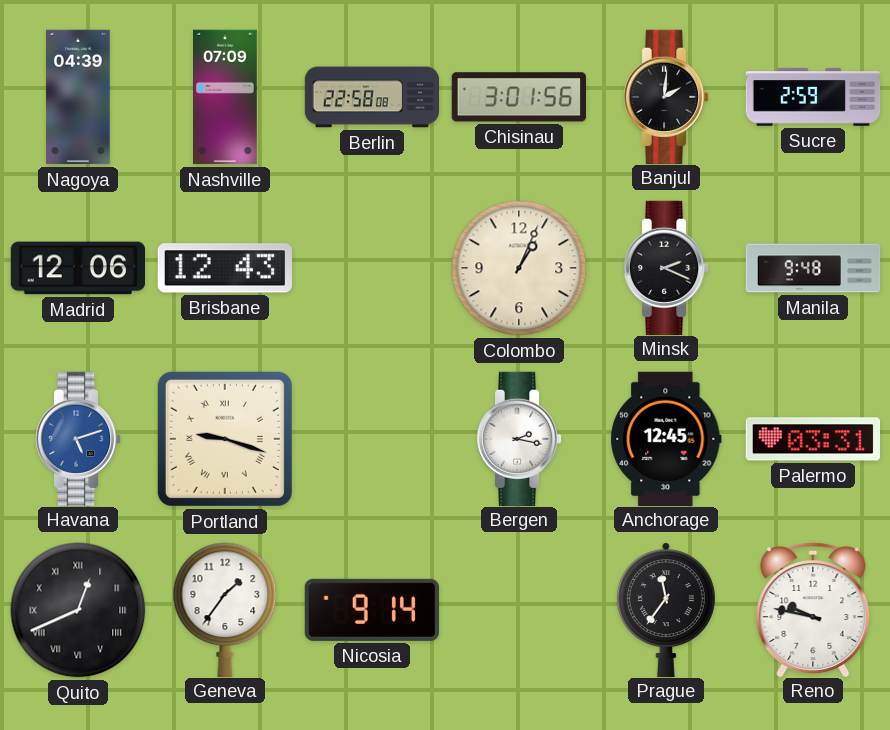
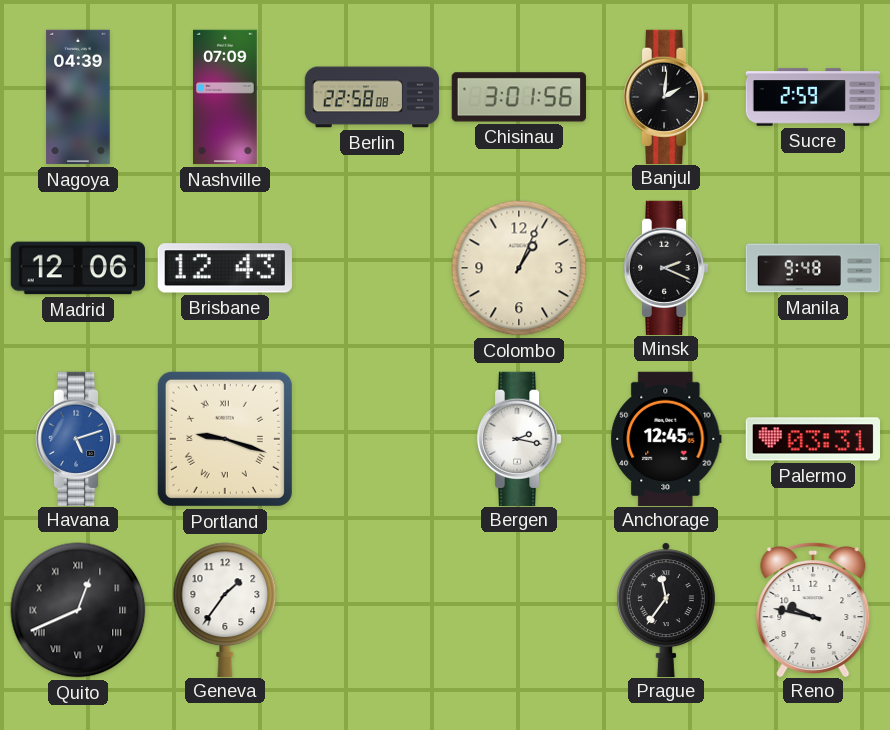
Nicosia: 9:14 -> none
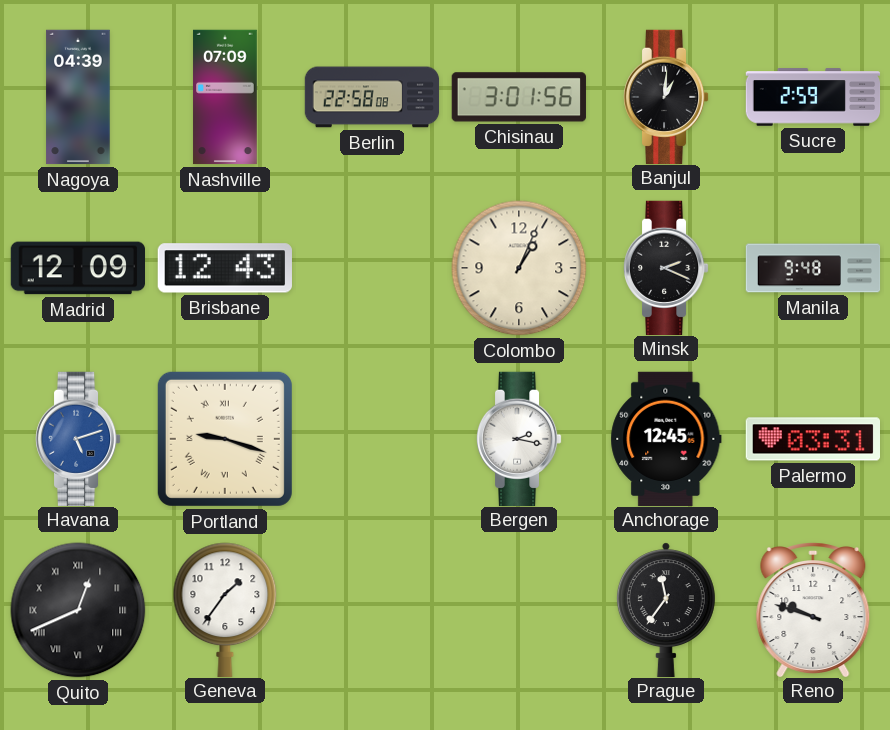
Banjul: 2:01 -> 1:01
Madrid: 12:06 -> 12:09
Reno: 9:47 -> 9:48
